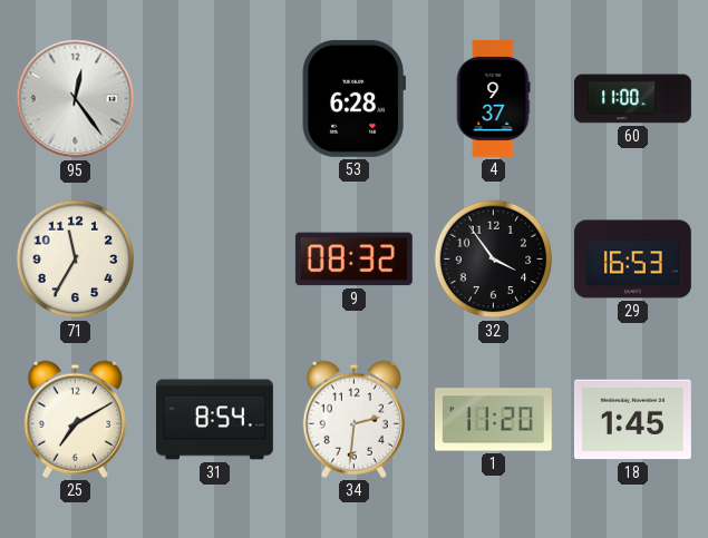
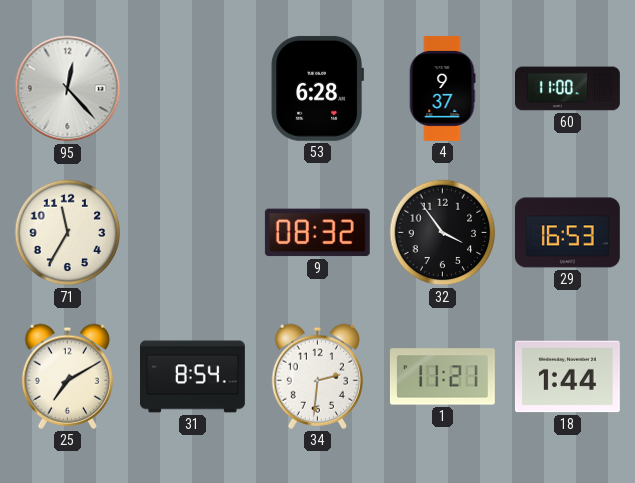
95: 12:24 -> 12:23
1: 11:20 -> 11:21
18: 1:45 -> 1:44
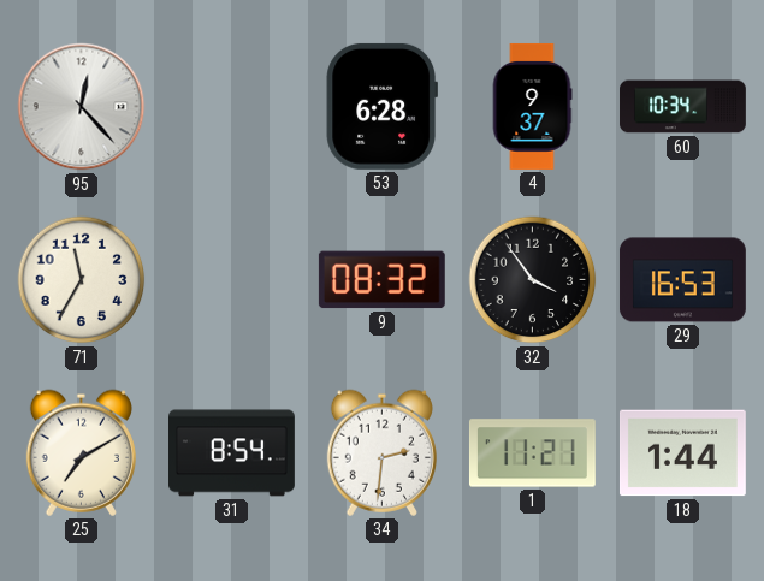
60: 11:00 -> 10:34
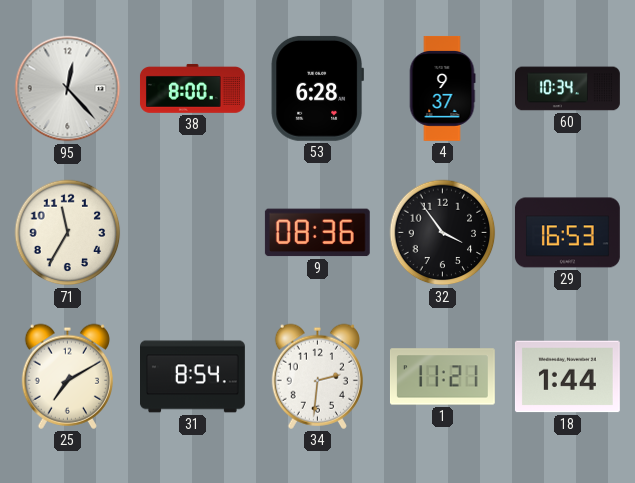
38: none -> 8:00
9: 08:32 -> 08:36
